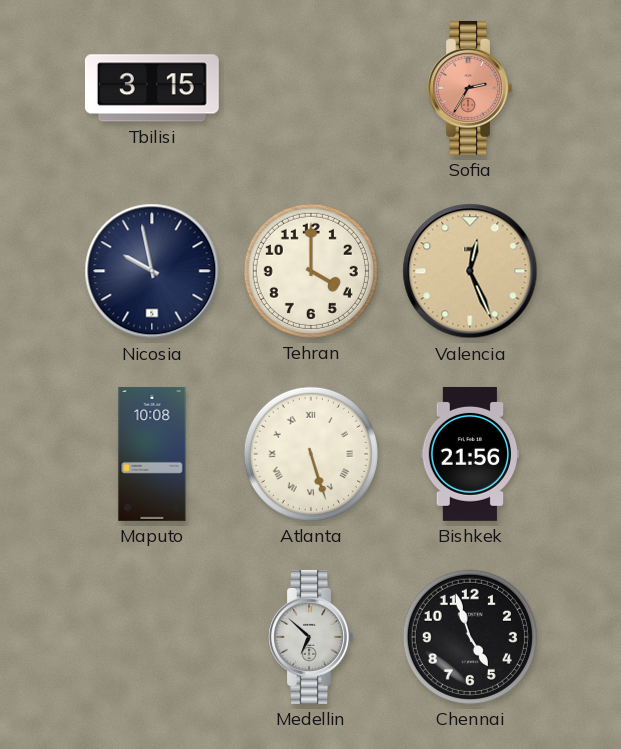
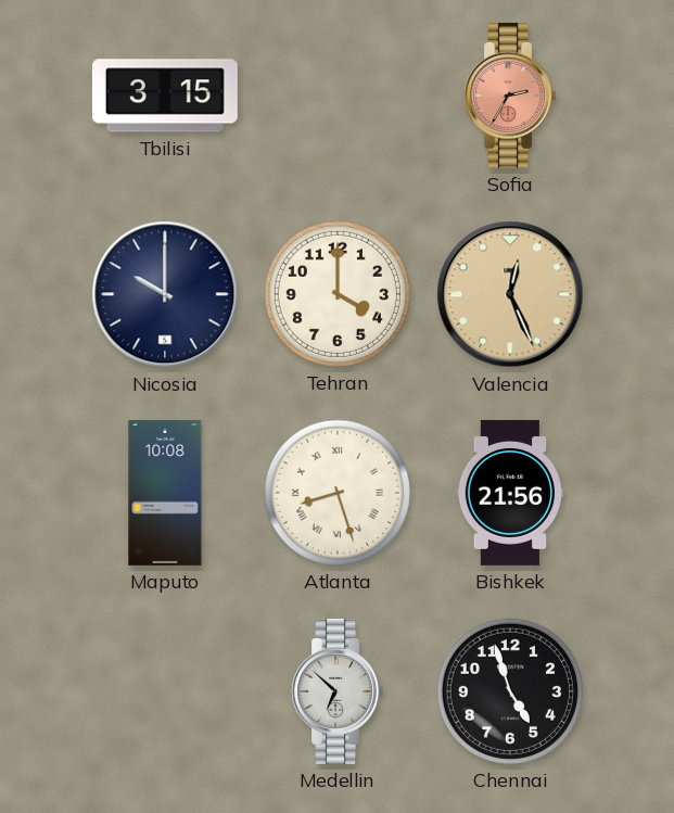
Nicosia: 9:58 -> 10:00
Atlanta: 5:27 -> 8:27
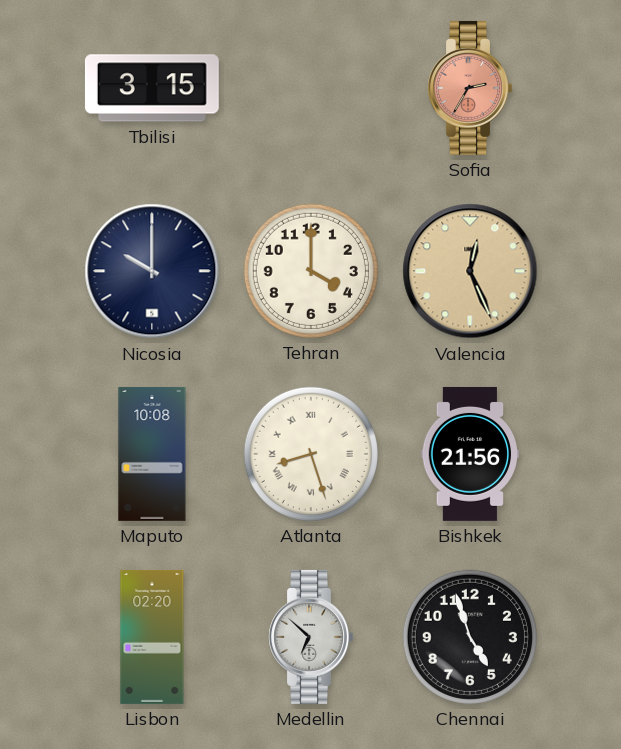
Lisbon: none -> 02:20
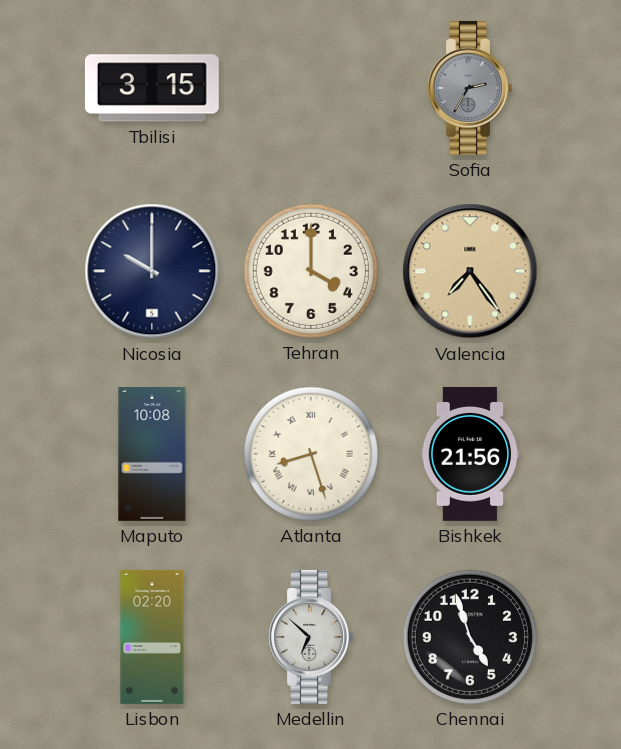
Sofia dial: salmon -> grey
Valencia: 12:26 -> 7:24
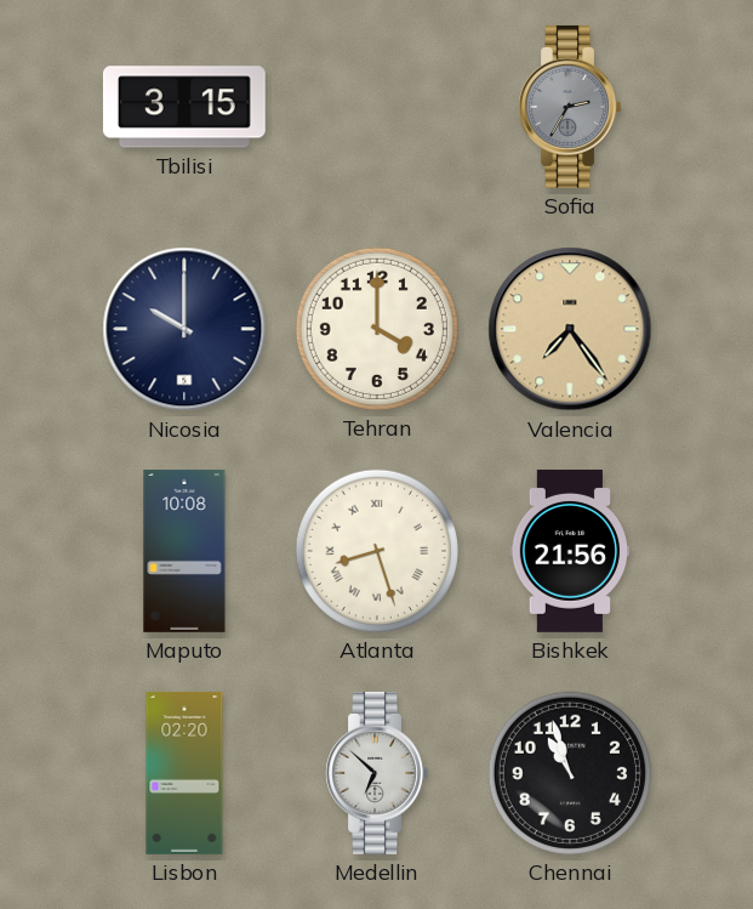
Chennai: 4:57 -> 10:57
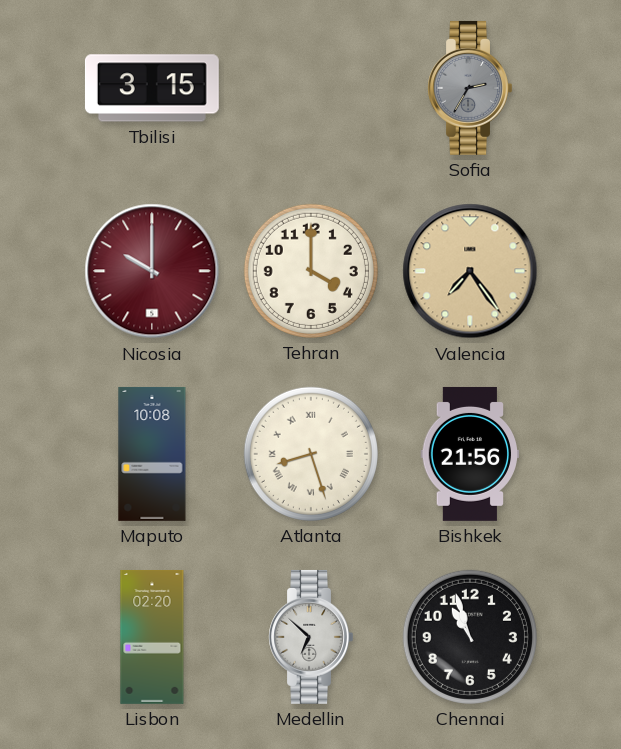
Nicosia dial: navy -> burgundy
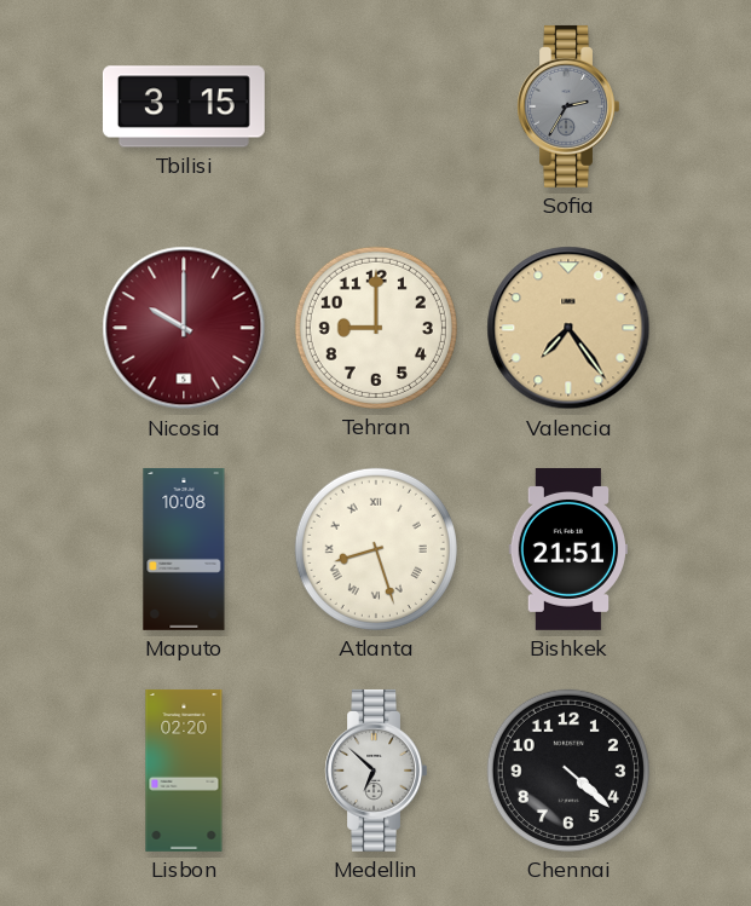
Tehran: 4:00 -> 9:00
Bishkek: 21:56 -> 21:51
Chennai: 10:57 -> 4:22
